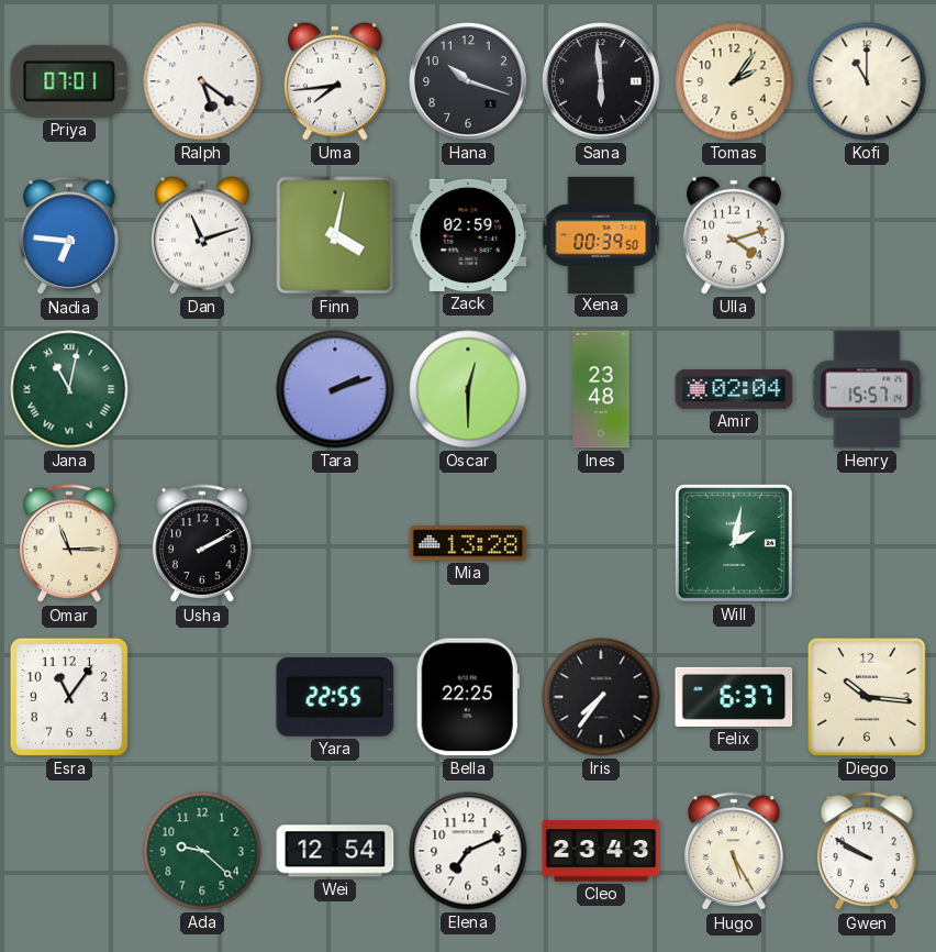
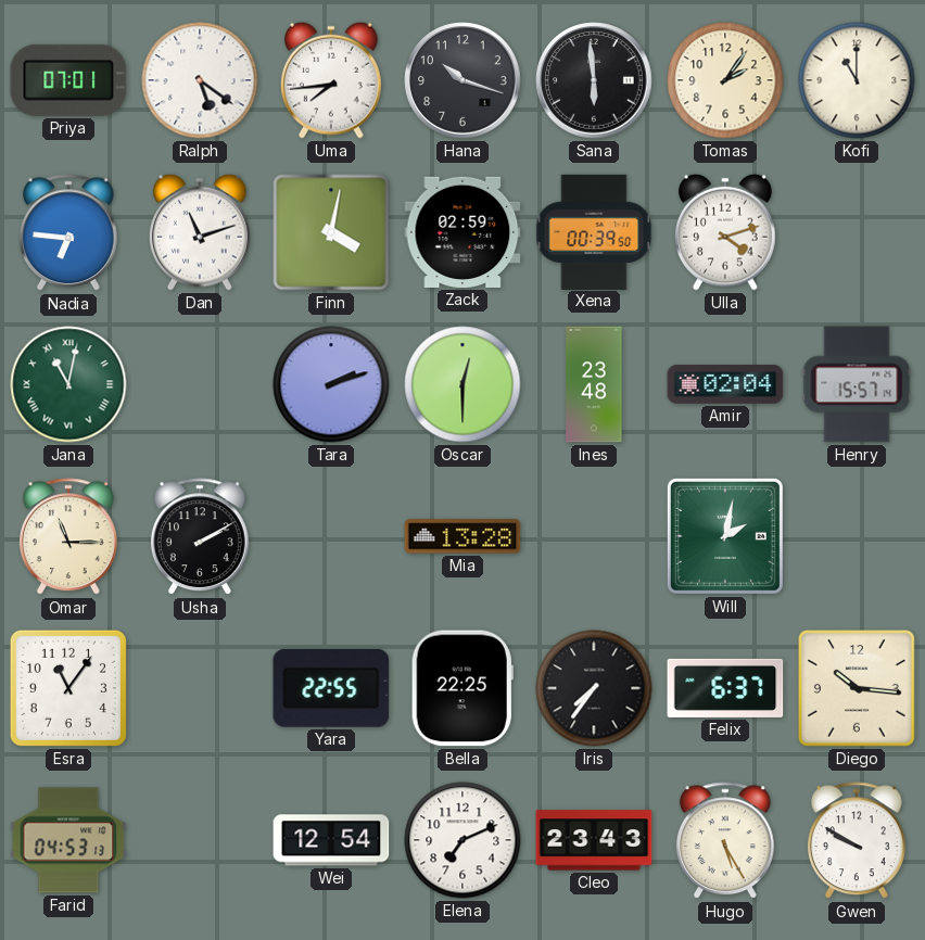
Farid: none -> 04:53
Ada: 9:22 -> none
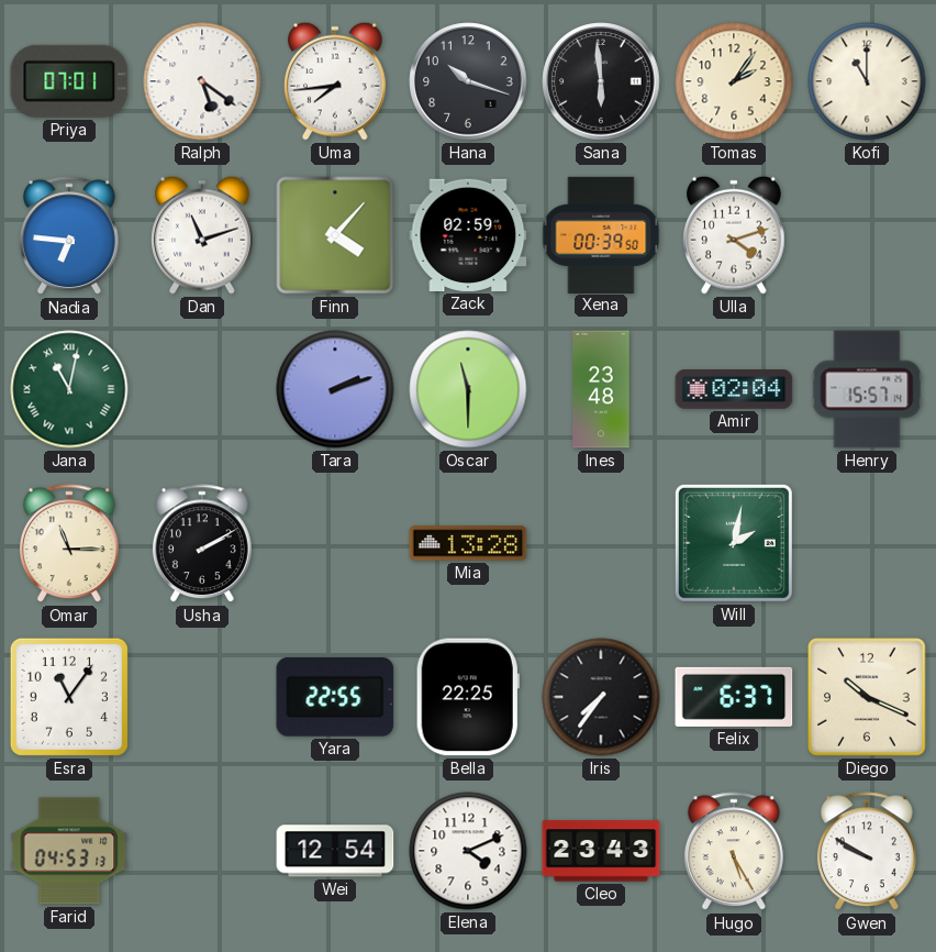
Finn: 4:02 -> 4:07
Oscar: 12:30 -> 11:30
Diego: 10:16 -> 10:19
Elena: 7:11 -> 4:11
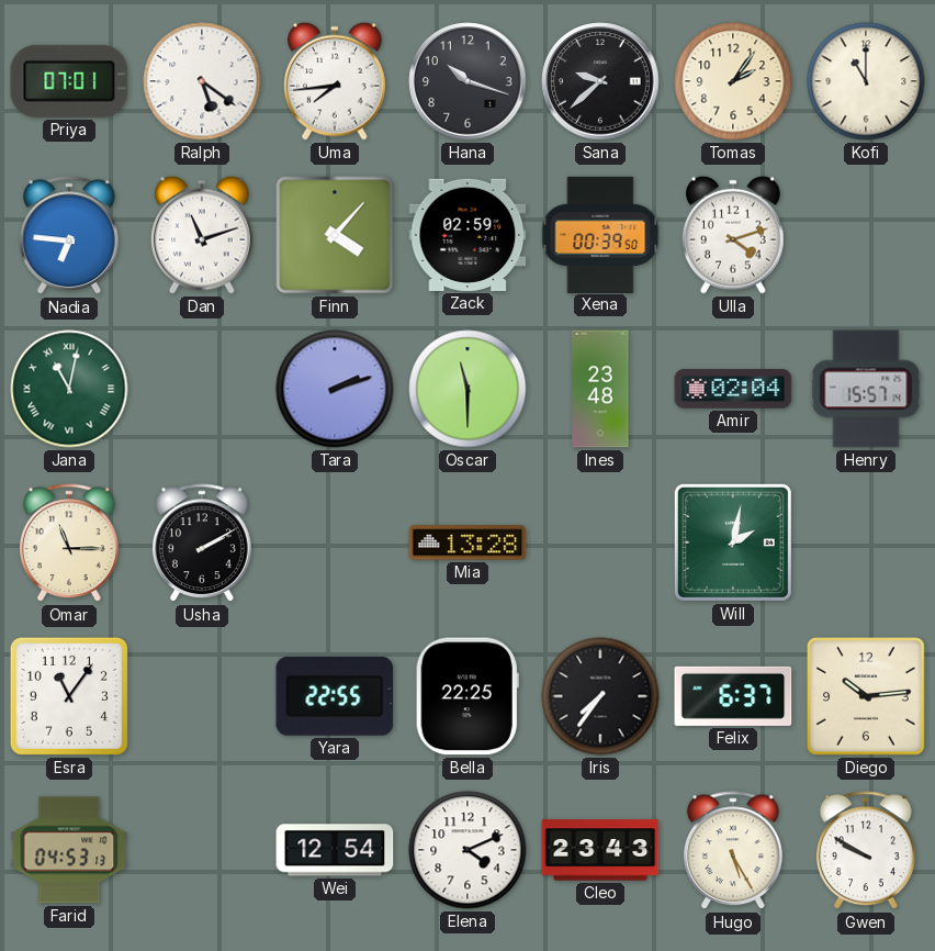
Sana: 5:59 -> 9:38
Diego: 10:19 -> 10:14
